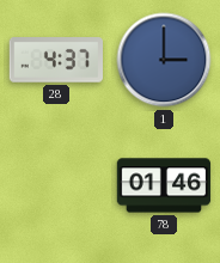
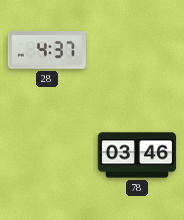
1: 3:00 -> none
78: 01:46 -> 03:46
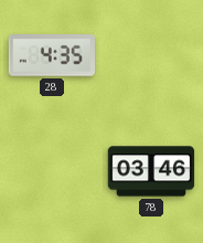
28: 4:37 -> 4:35
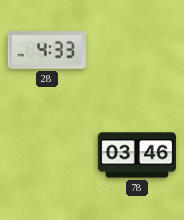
28: 4:35 -> 4:33
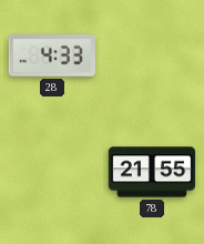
78: 03:46 -> 21:55
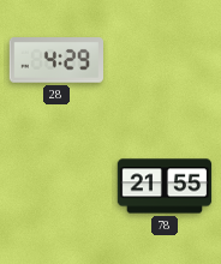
28: 4:33 -> 4:29
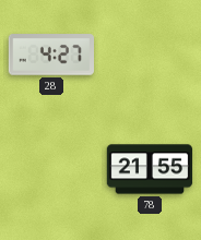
28: 4:29 -> 4:27
